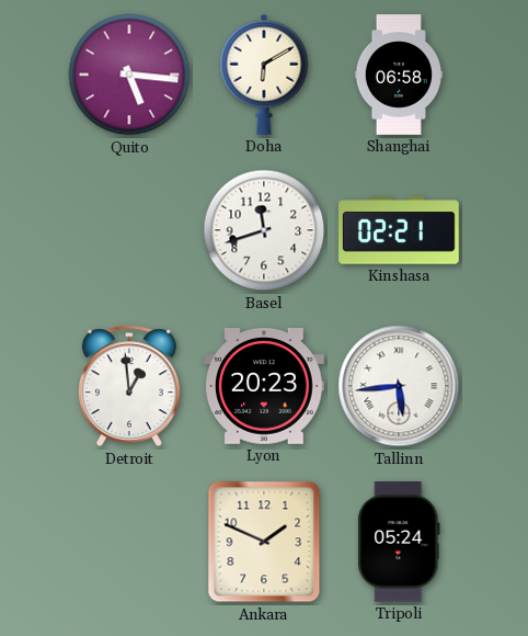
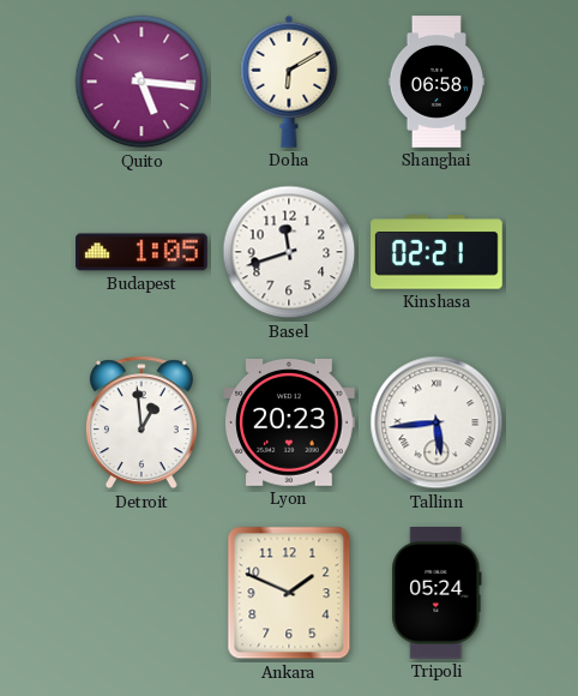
Budapest: none -> 1:05
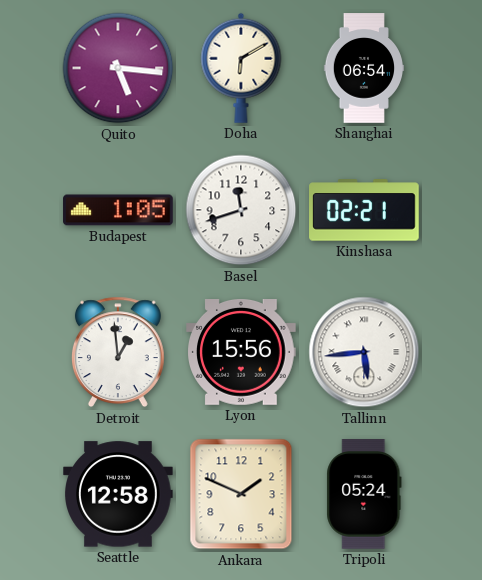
Shanghai: 06:58 -> 06:54
Lyon: 20:23 -> 15:56
Seattle: none -> 12:58
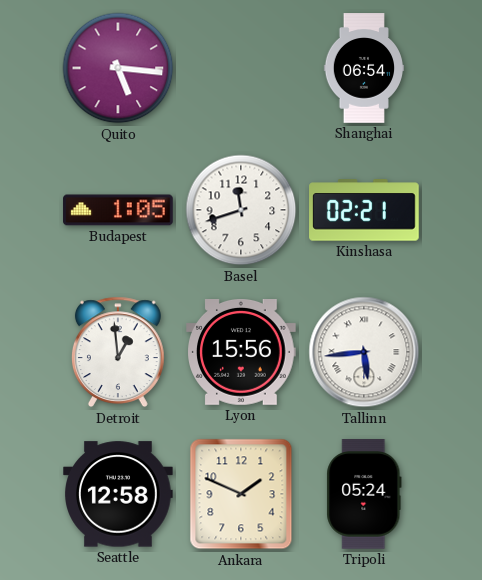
Doha: 6:10 -> none
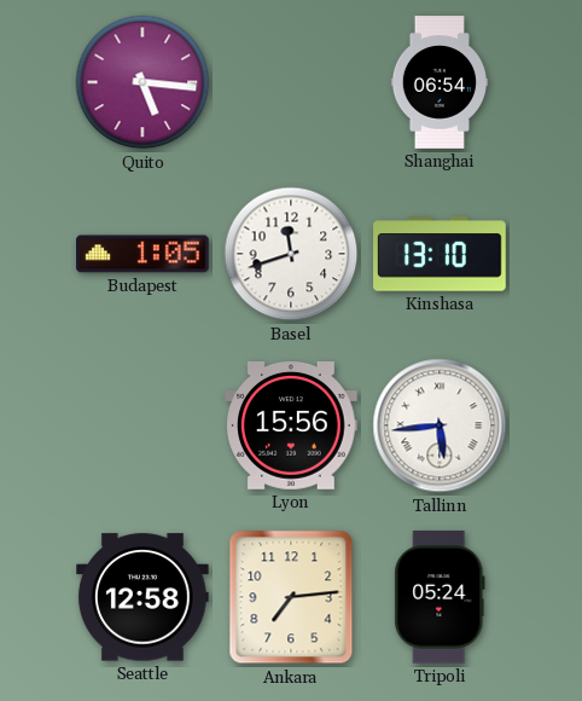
Kinshasa: 02:21 -> 13:10
Detroit: 12:59 -> none
Ankara: 1:49 -> 7:14
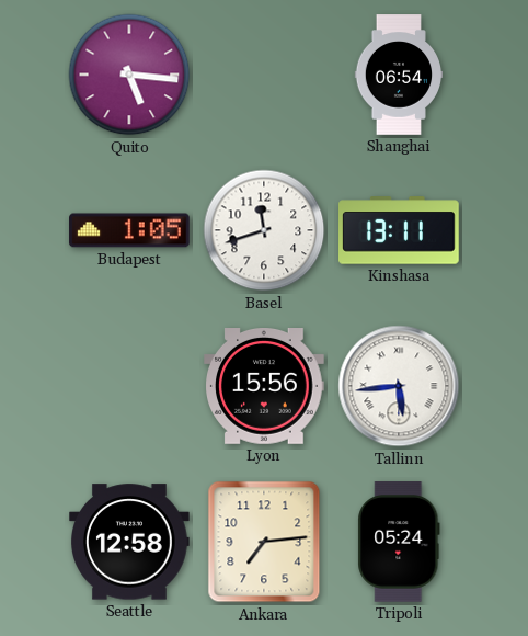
Kinshasa: 13:10 -> 13:11
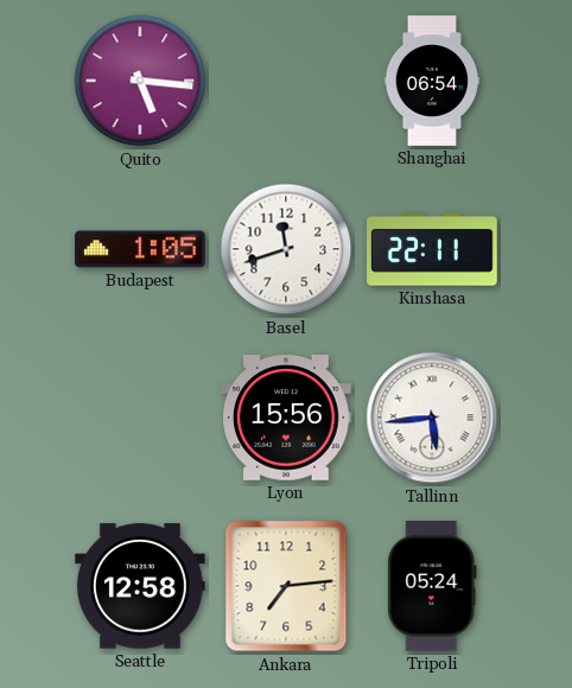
Kinshasa: 13:11 -> 22:11
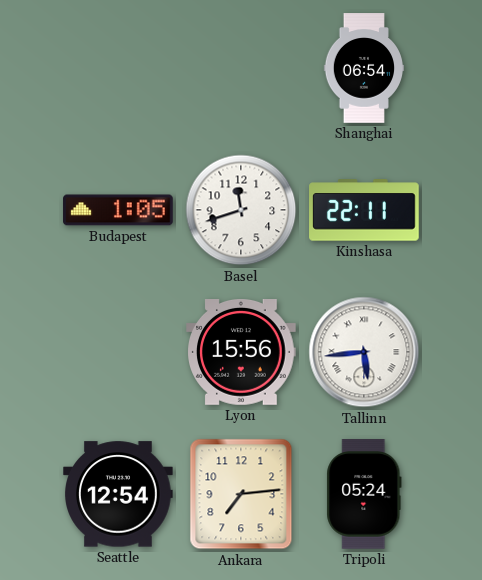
Quito: 5:16 -> none
Seattle: 12:58 -> 12:54
